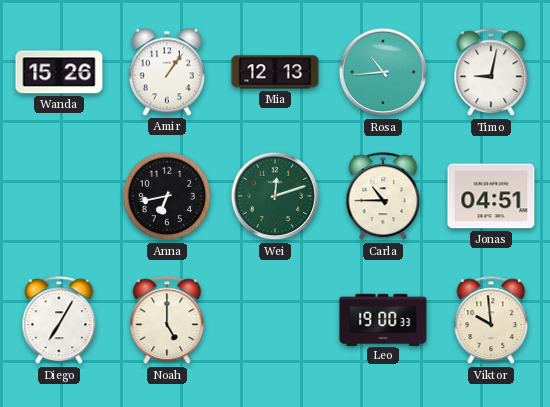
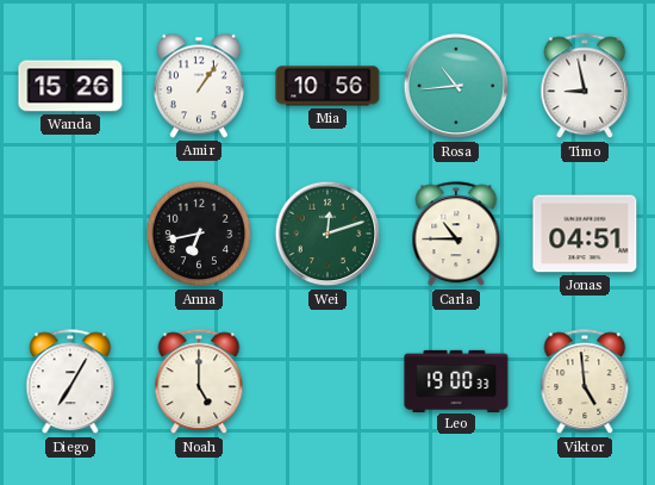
Mia: 12:13 -> 10:56
Timo: 9:02 -> 8:58
Viktor: 9:59 -> 4:59
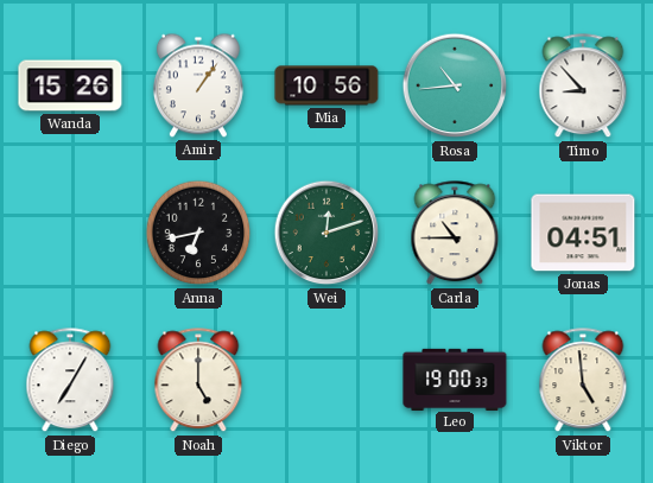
Timo: 8:58 -> 8:53
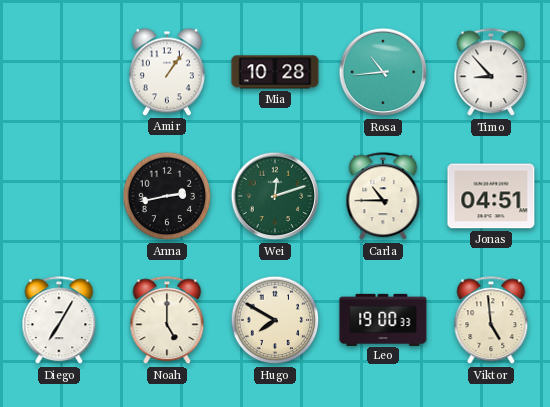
Wanda: 15:26 -> none
Mia: 10:56 -> 10:28
Anna: 6:43 -> 2:43
Hugo: none -> 7:50
